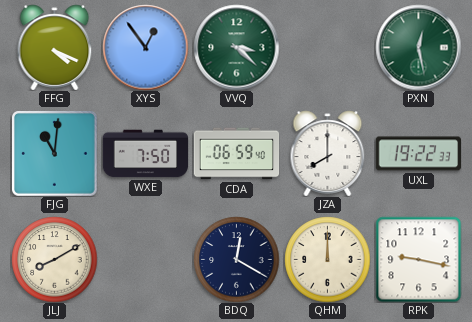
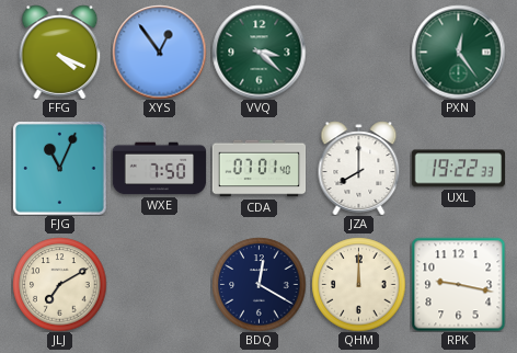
PXN: 12:28 -> 12:24
FJG: 11:01 -> 11:04
CDA: 06:59 -> 07:01
JLJ: 8:10 -> 7:10
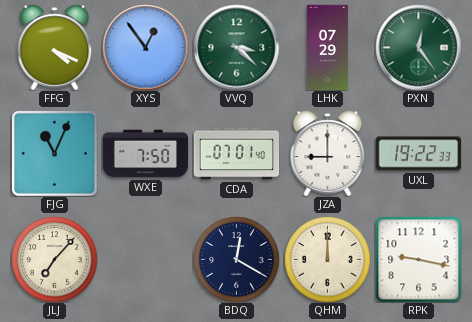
LHK: none -> 07:29
JZA: 8:00 -> 9:00
JLJ: 7:10 -> 7:07
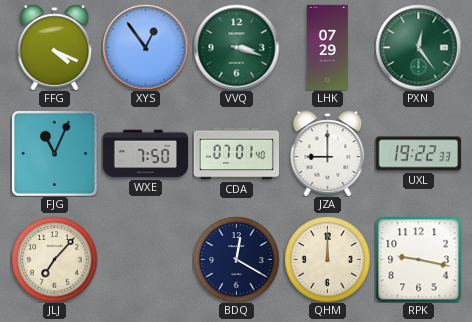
VVQ: 3:22 -> 3:18
